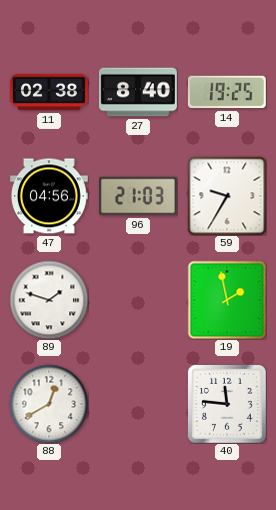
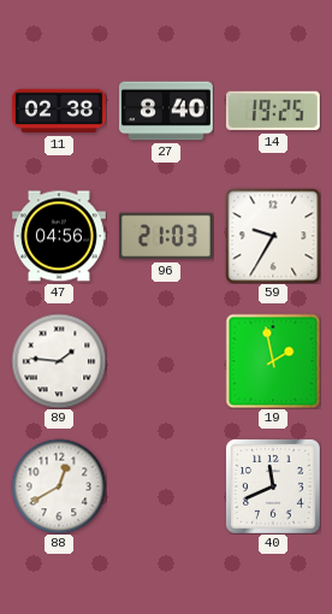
89: 1:48 -> 1:46
40: 11:46 -> 11:41
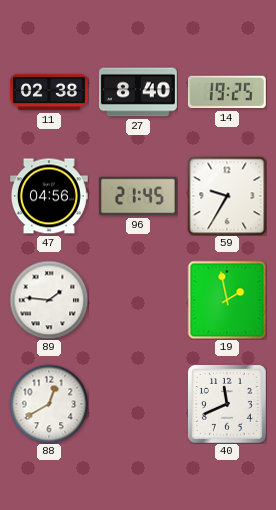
96: 21:03 -> 21:45
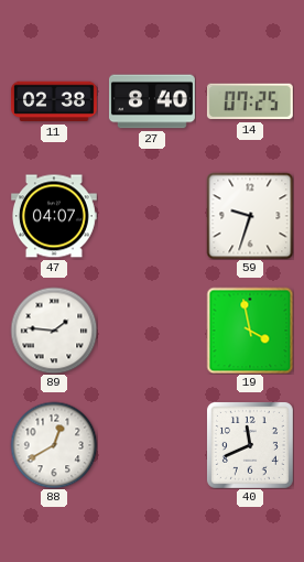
14: 19:25 -> 07:25
47: 04:56 -> 04:07
96: 21:45 -> none
59: 9:35 -> 9:33
19: 1:58 -> 3:58
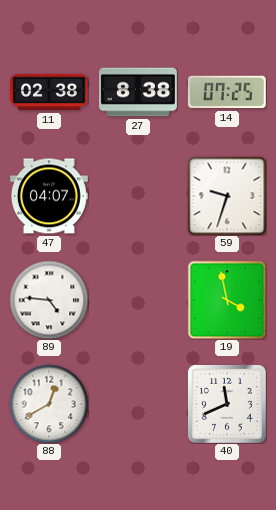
27: 8:40 -> 8:38
89: 1:46 -> 4:46
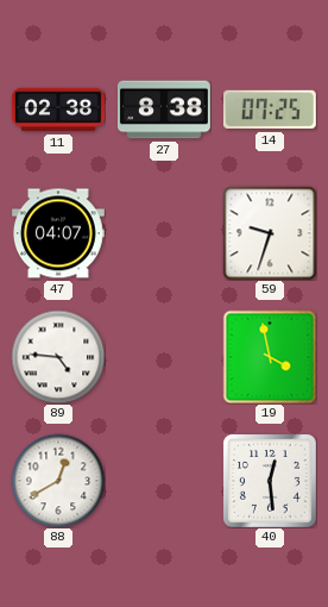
40: 11:41 -> 12:29
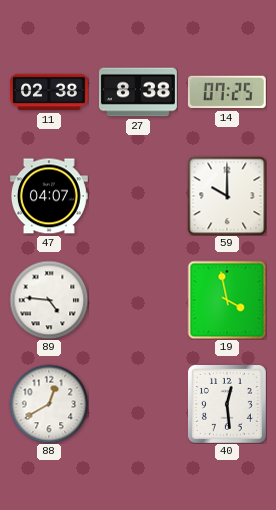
59: 9:33 -> 10:00
